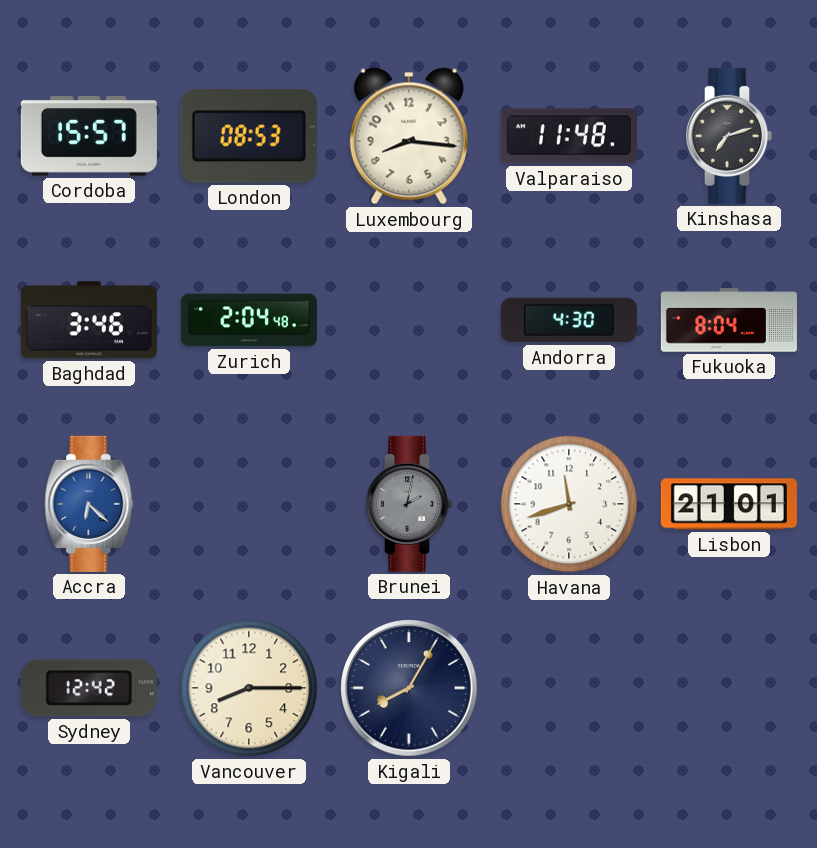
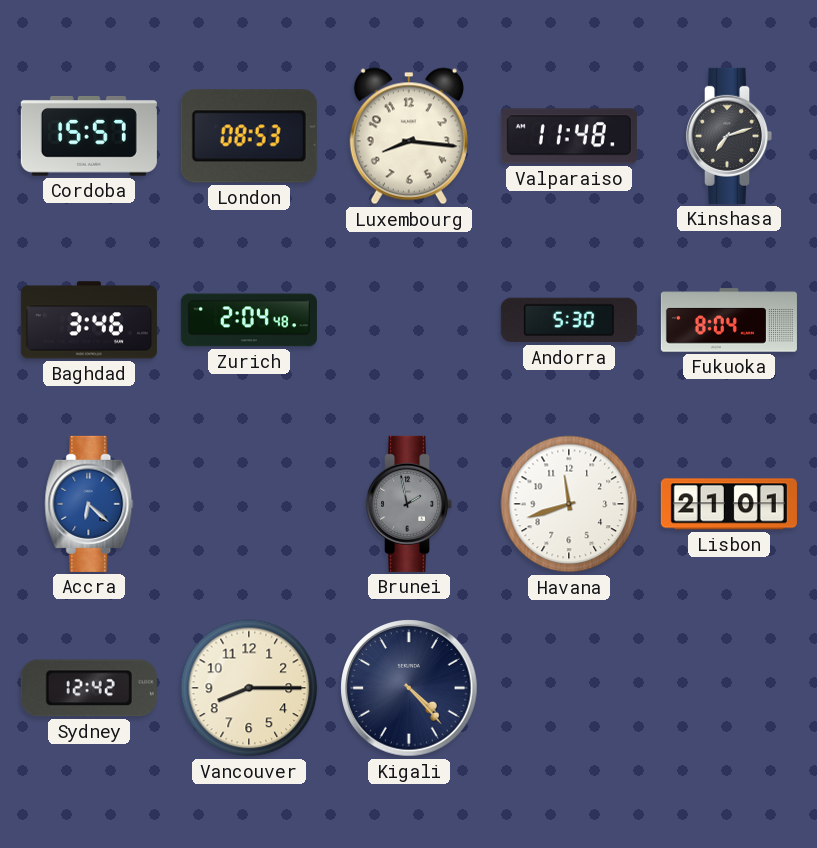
Andorra: 4:30 -> 5:30
Brunei: 2:02 -> 1:58
Kigali: 8:05 -> 4:23
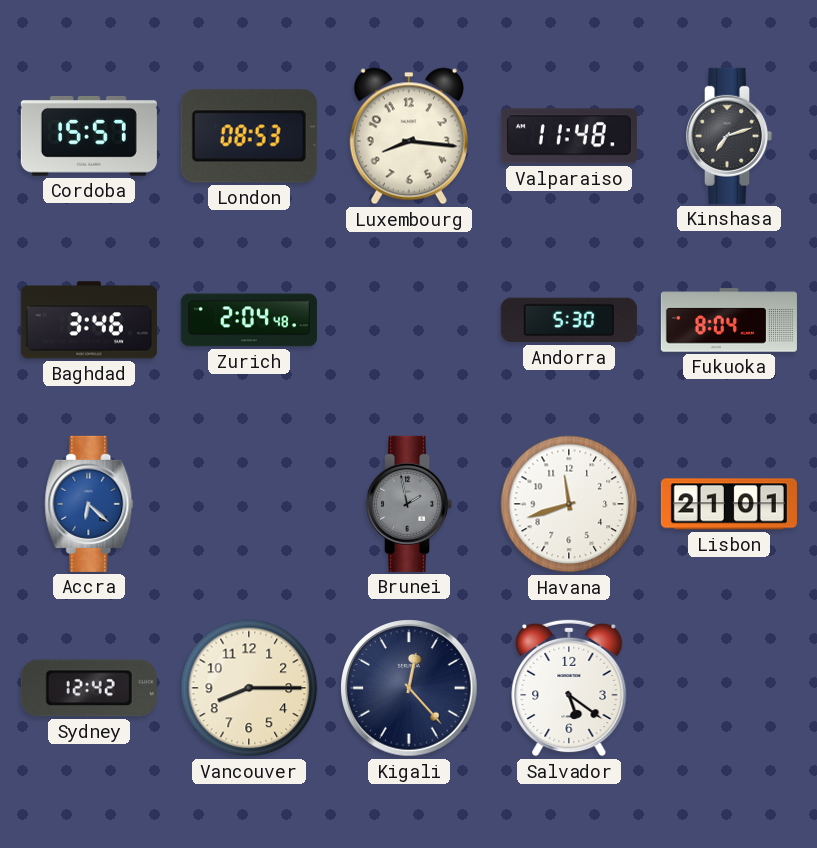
Kigali: 4:23 -> 12:23
Salvador: none -> 5:21
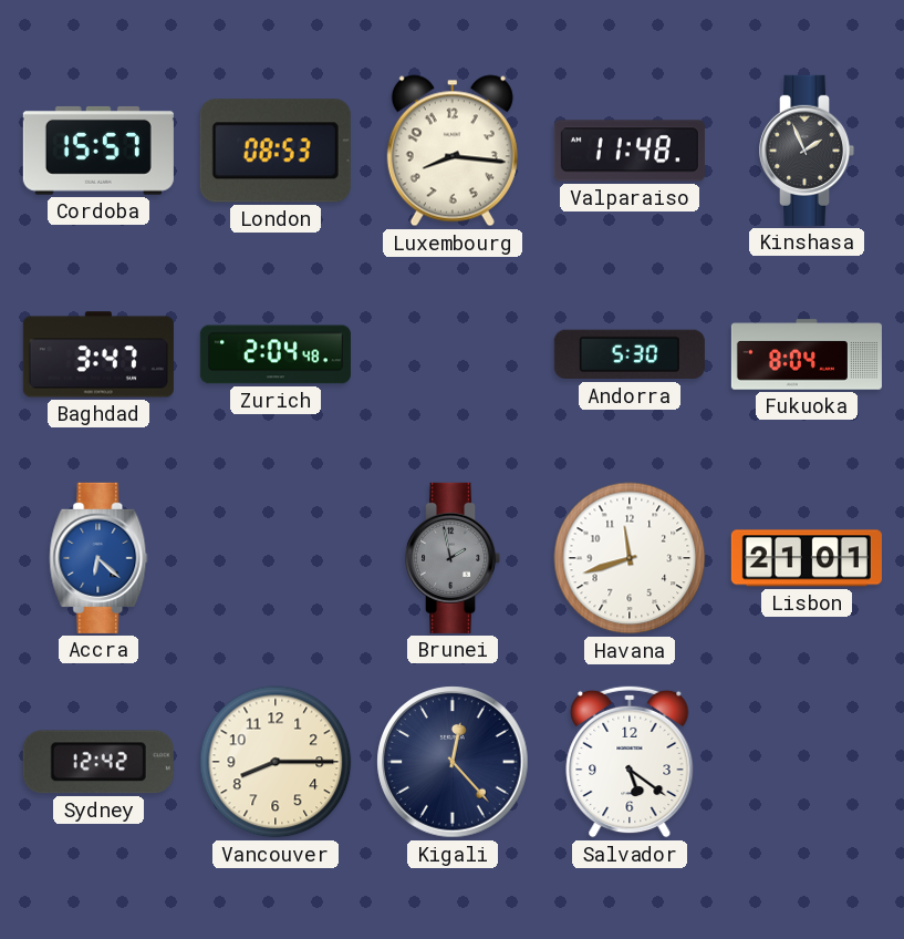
Kinshasa: 7:12 -> 1:56
Baghdad: 3:46 -> 3:47
